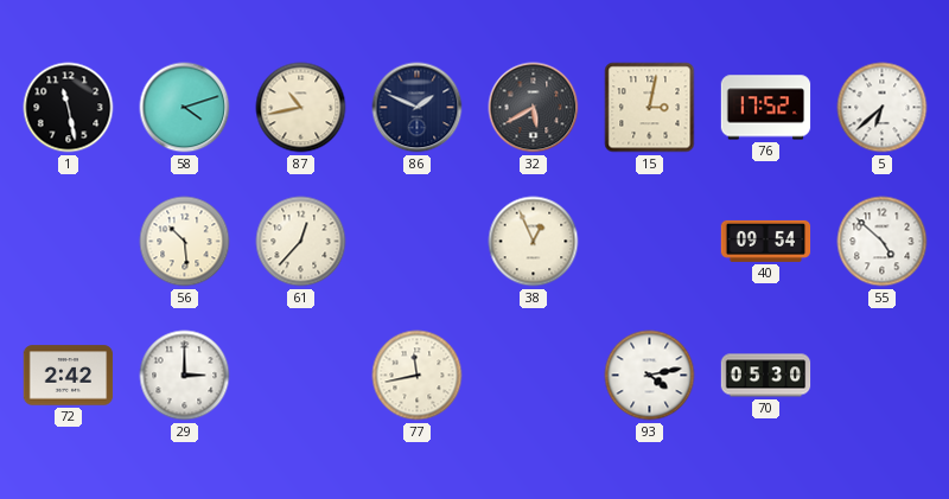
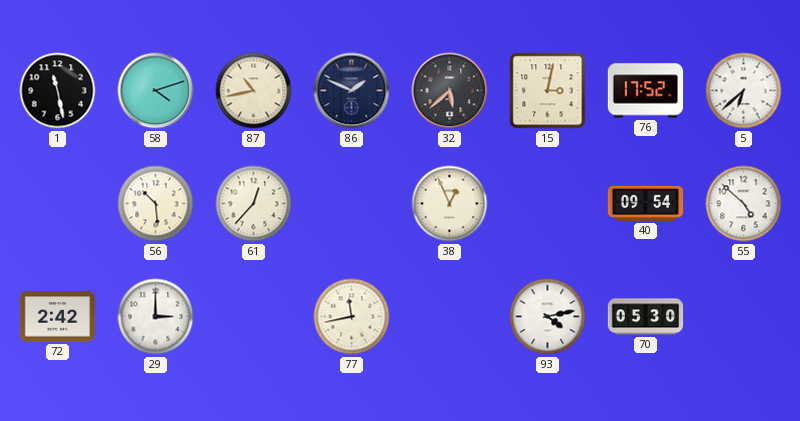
32: 5:40 -> 5:38
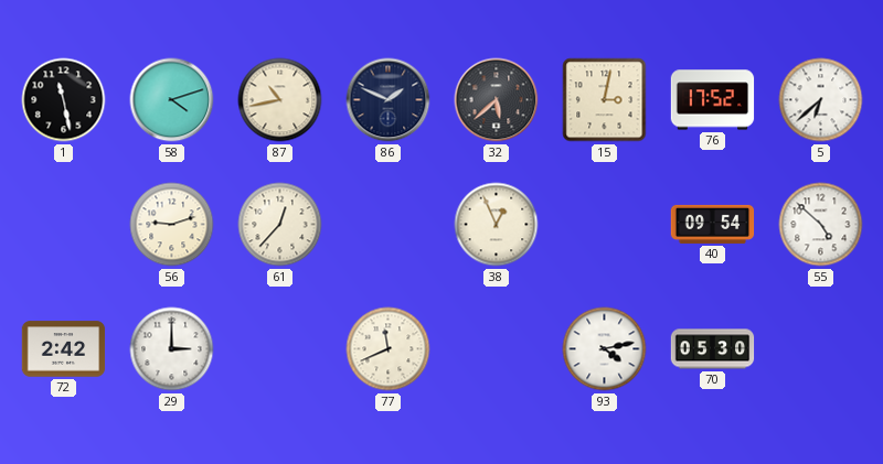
56: 10:29 -> 9:12
77: 11:43 -> 11:41
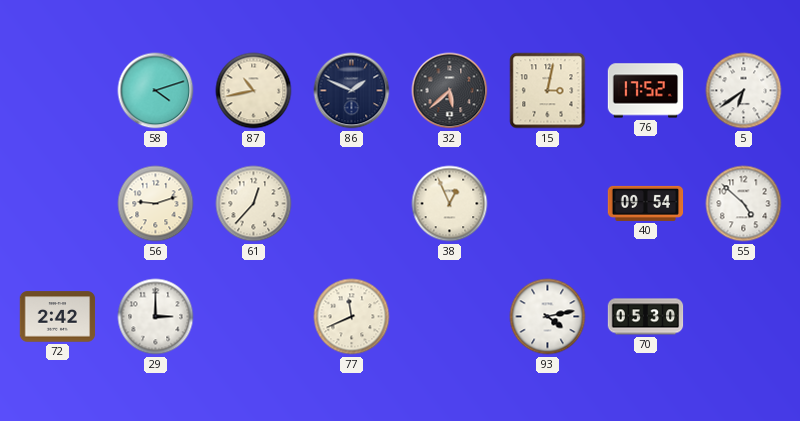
1: 11:28 -> none
5: 6:38 -> 6:39
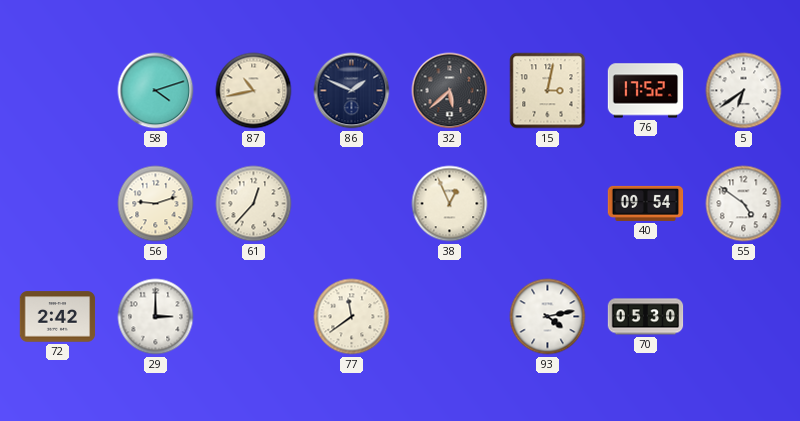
55: 4:52 -> 4:51
77: 11:41 -> 11:39
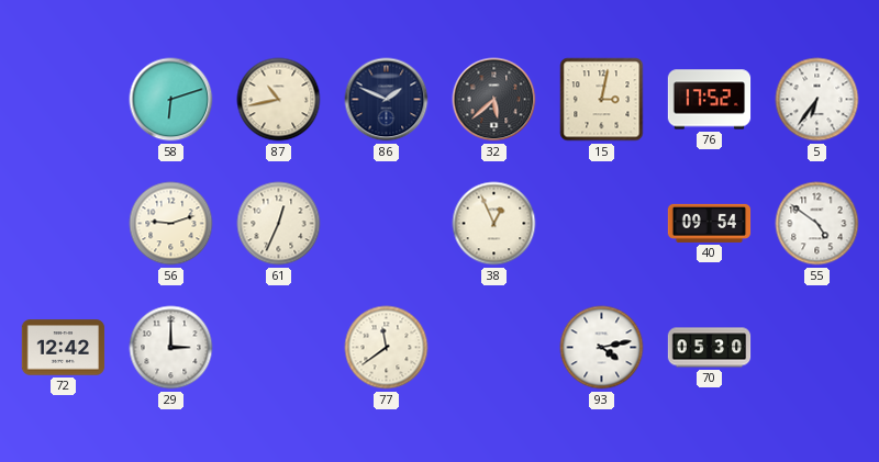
58: 4:12 -> 6:12
5: 6:39 -> 6:36
61: 12:37 -> 12:34
72: 2:42 -> 12:42
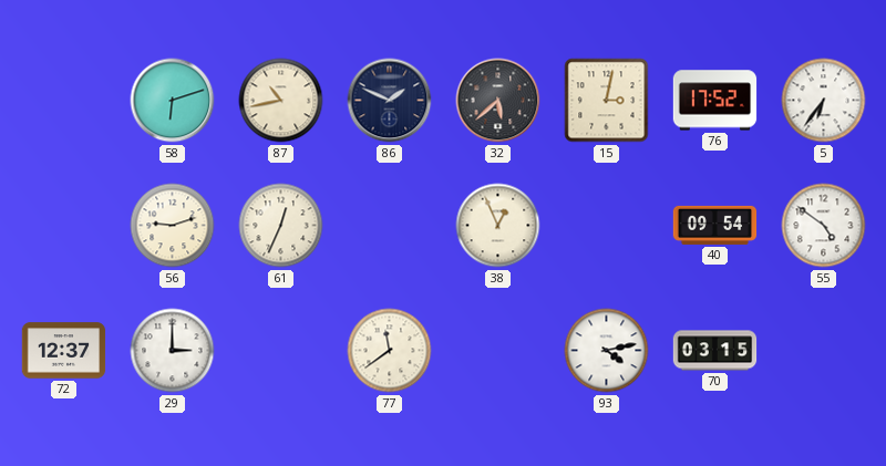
72: 12:42 -> 12:37
70: 05:30 -> 03:15
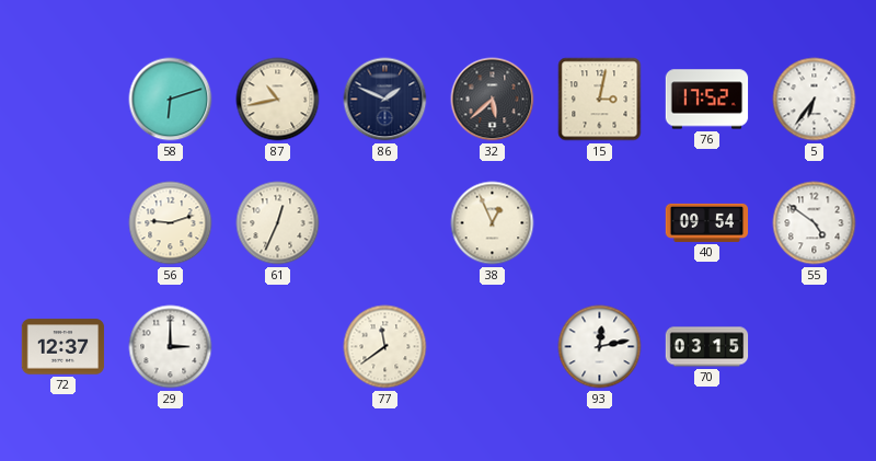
93: 4:13 -> 12:13
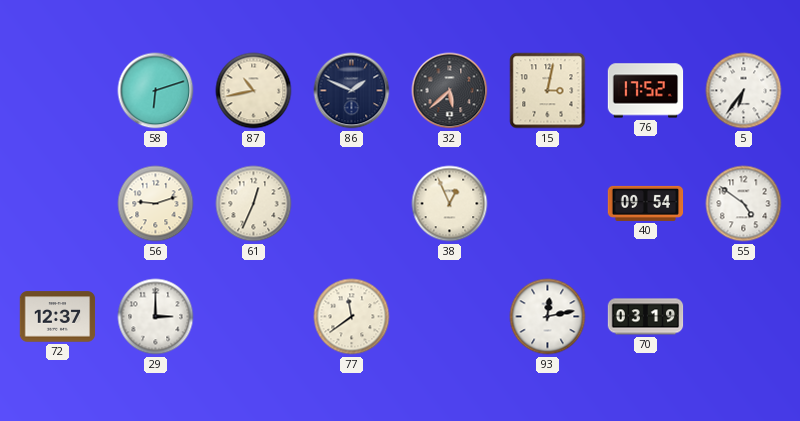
70: 03:15 -> 03:19
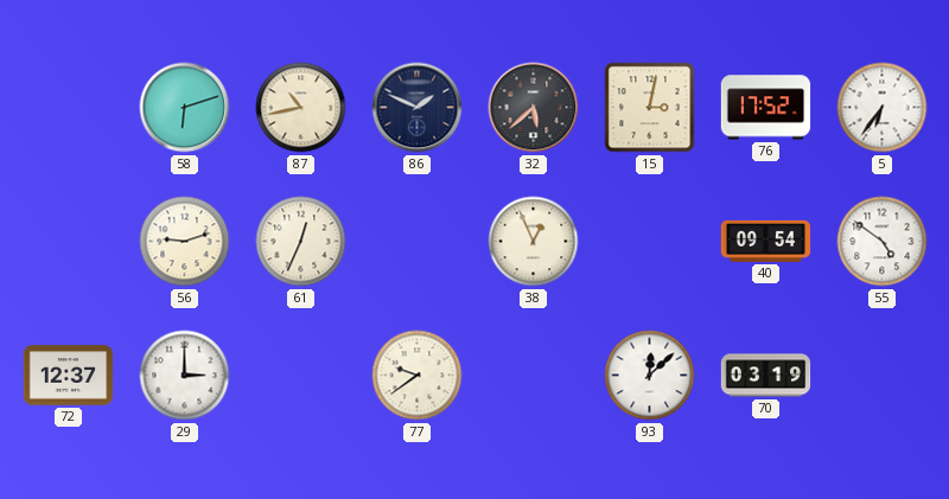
77: 11:39 -> 9:39
93: 12:13 -> 12:08
